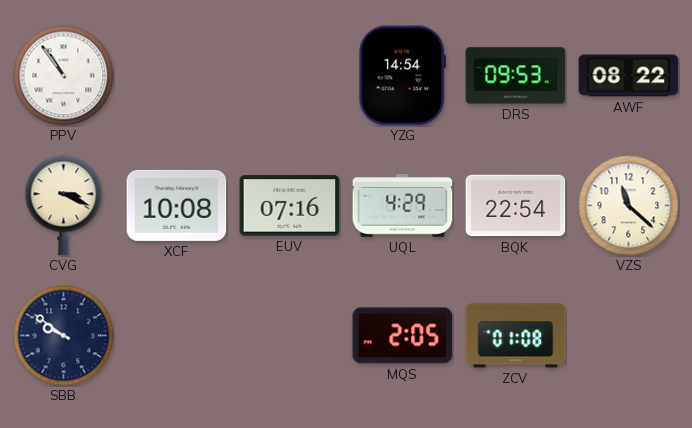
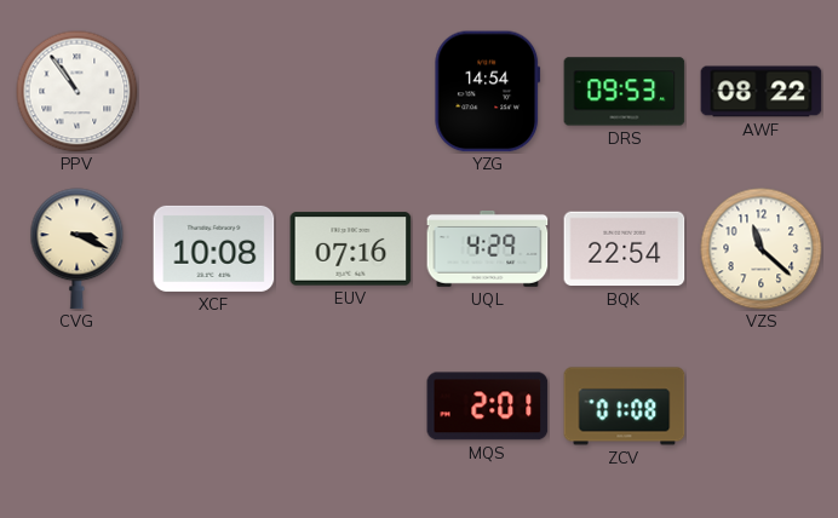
SBB: 9:51 -> none
MQS: 2:05 -> 2:01
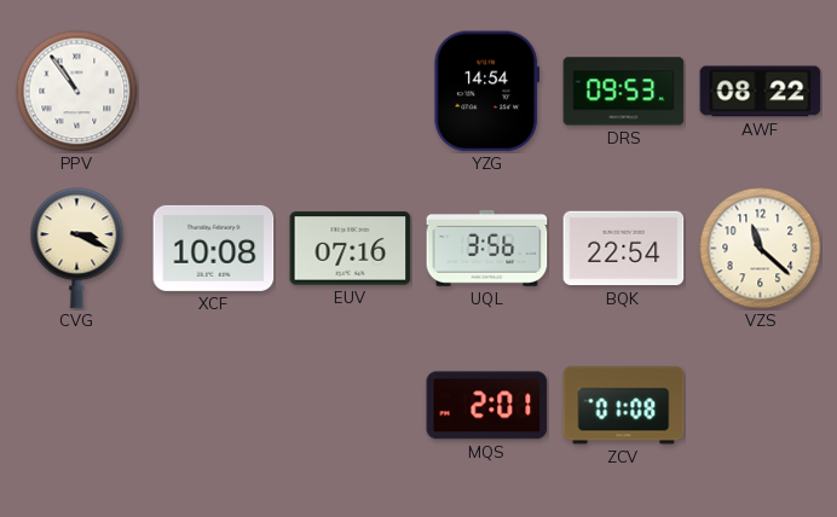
UQL: 4:29 -> 3:56
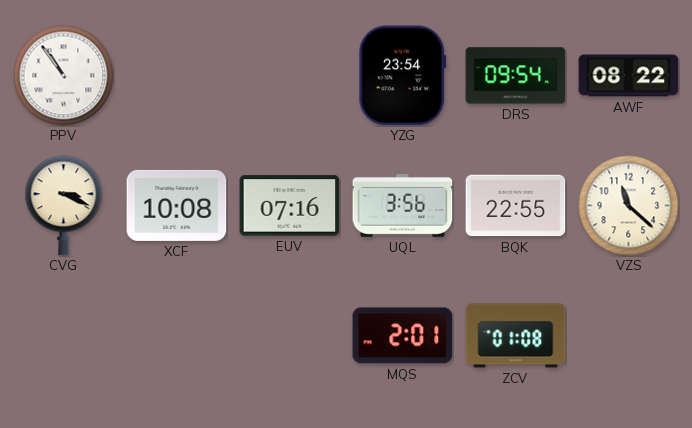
YZG: 14:54 -> 23:54
DRS: 09:53 -> 09:54
BQK: 22:54 -> 22:55
